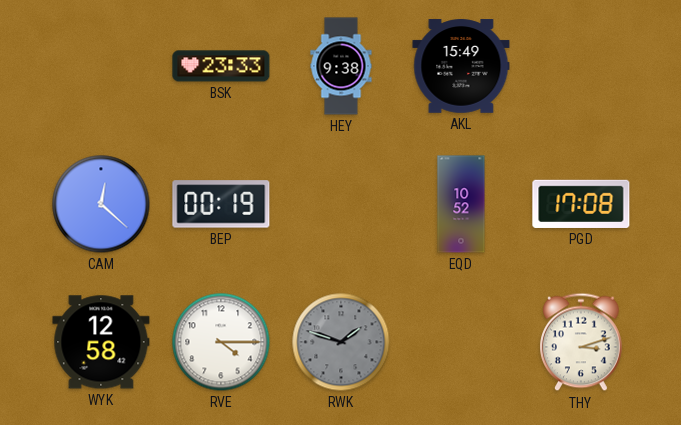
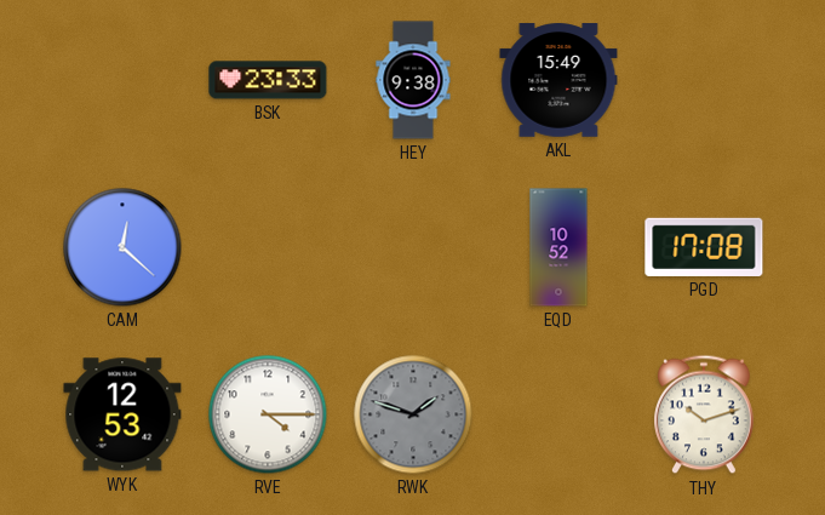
BEP: 00:19 -> none
WYK: 12:58 -> 12:53
THY: 3:12 -> 10:12
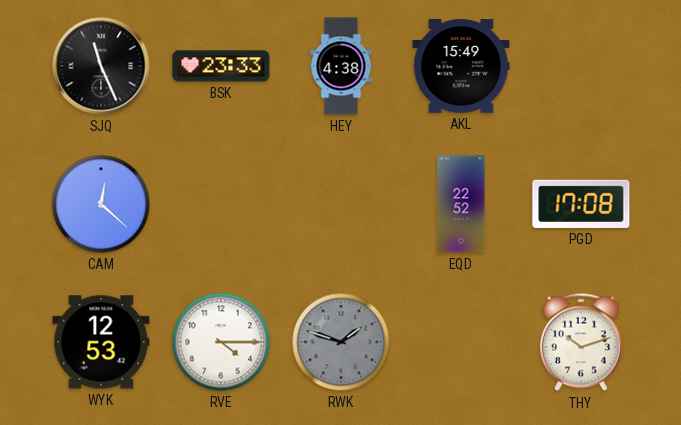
SJQ: none -> 11:26
HEY: 9:38 -> 4:38
EQD: 10:52 -> 22:52
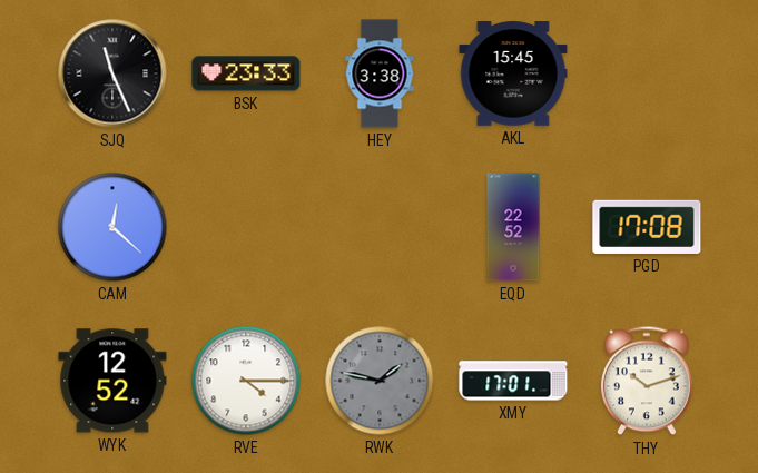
HEY: 4:38 -> 3:38
AKL: 15:49 -> 15:45
WYK: 12:53 -> 12:52
RWK: 1:48 -> 1:47
XMY: none -> 17:01
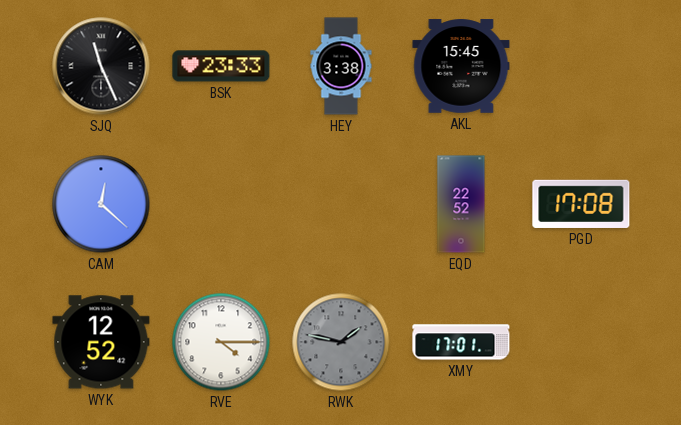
THY: 10:12 -> none
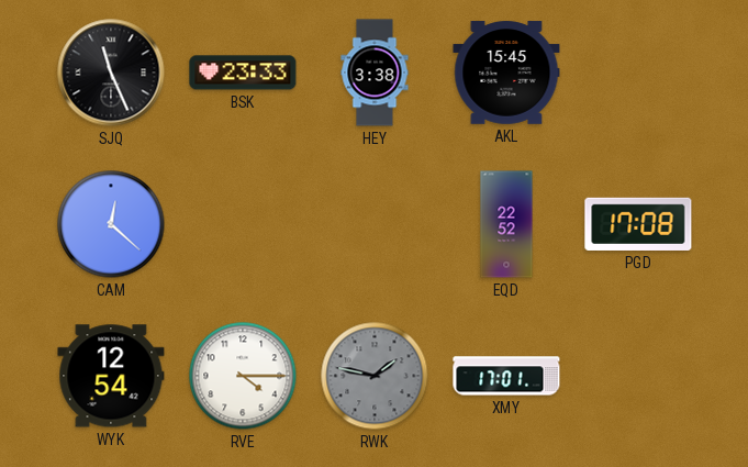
WYK: 12:52 -> 12:54
